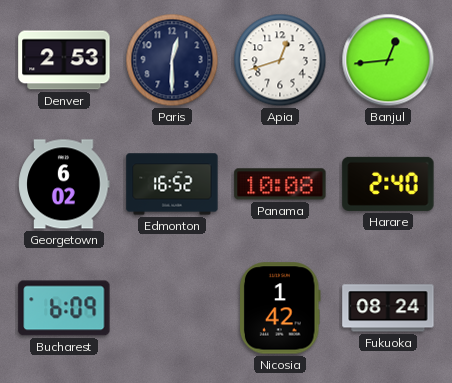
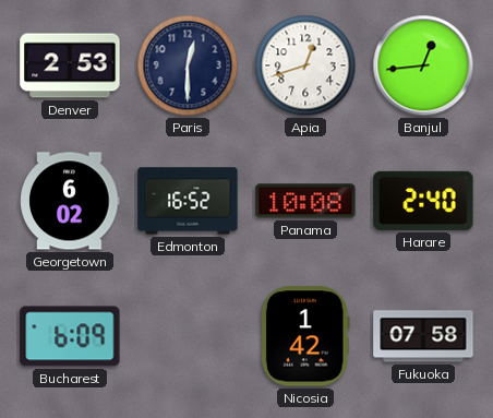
Fukuoka: 08:24 -> 07:58
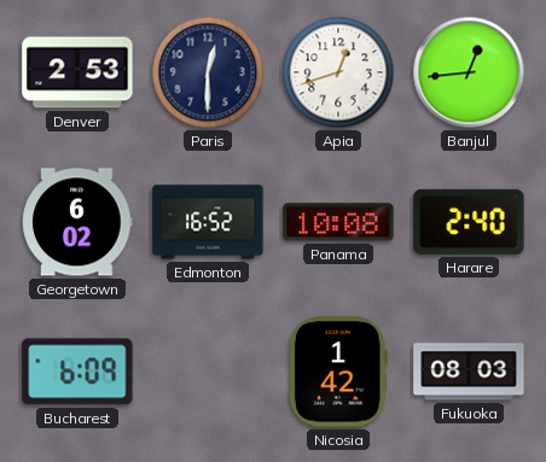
Fukuoka: 07:58 -> 08:03
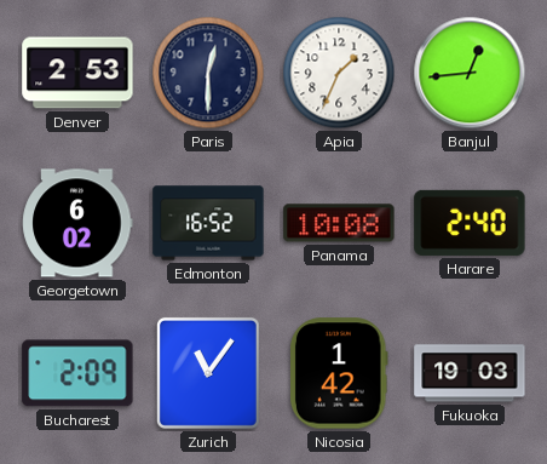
Apia: 12:42 -> 1:34
Bucharest: 6:09 -> 2:09
Zurich: none -> 11:06
Fukuoka: 08:03 -> 19:03
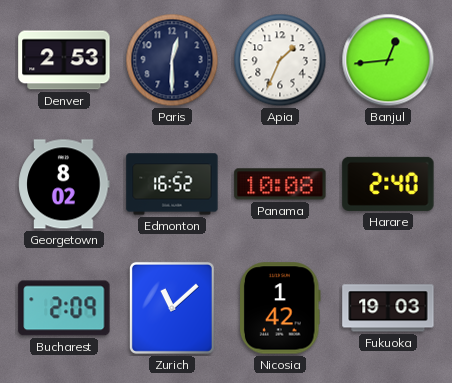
Georgetown: 6:02 -> 8:02
Zurich: 11:06 -> 11:08
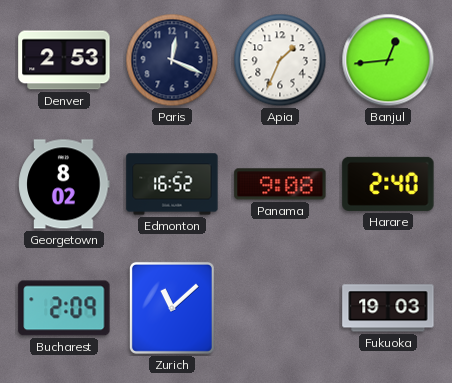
Paris: 12:30 -> 12:19
Panama: 10:08 -> 9:08
Nicosia: 1:42 -> none
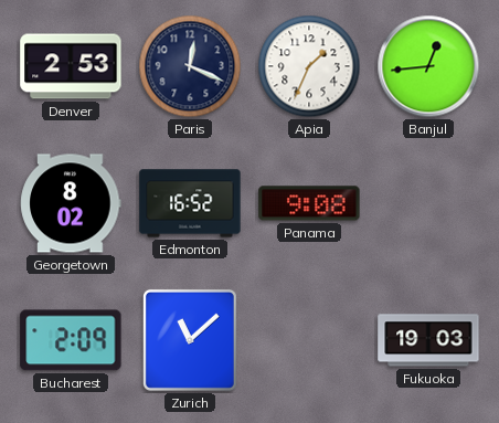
Harare: 2:40 -> none
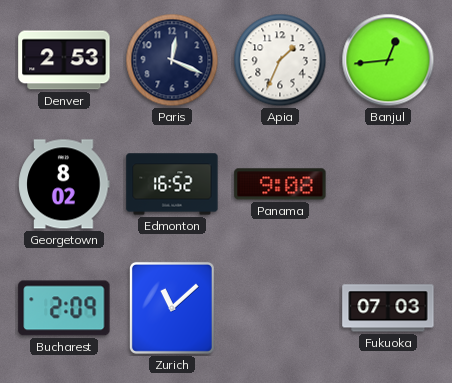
Fukuoka: 19:03 -> 07:03
